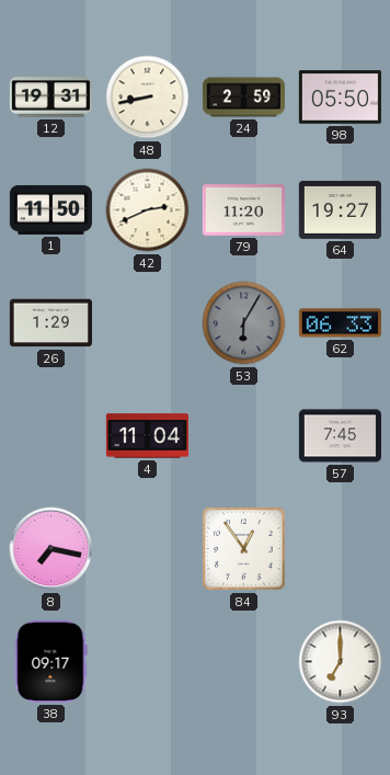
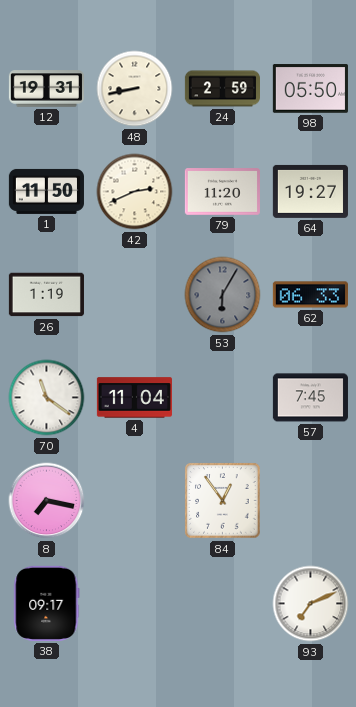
26: 1:29 -> 1:19
70: none -> 11:21
93: 7:00 -> 7:11
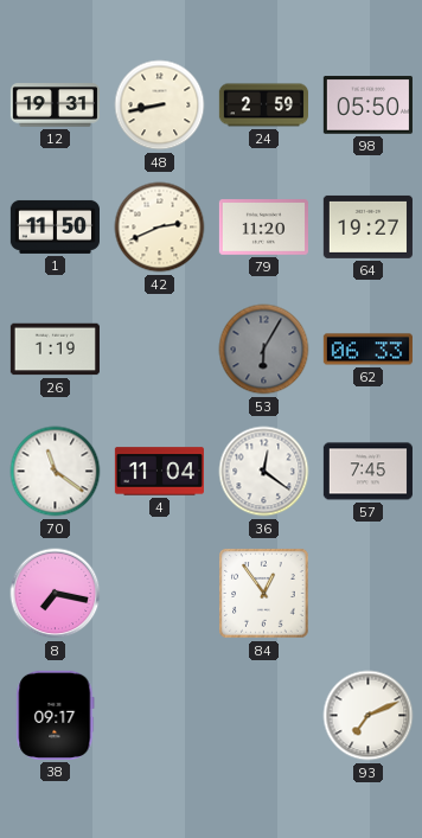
36: none -> 12:21
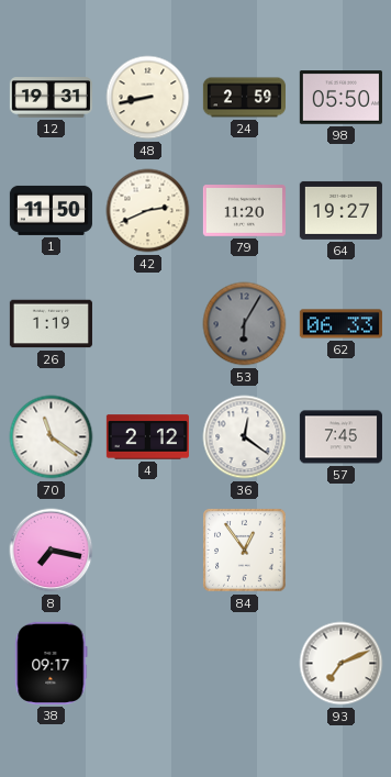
4: 11:04 -> 2:12
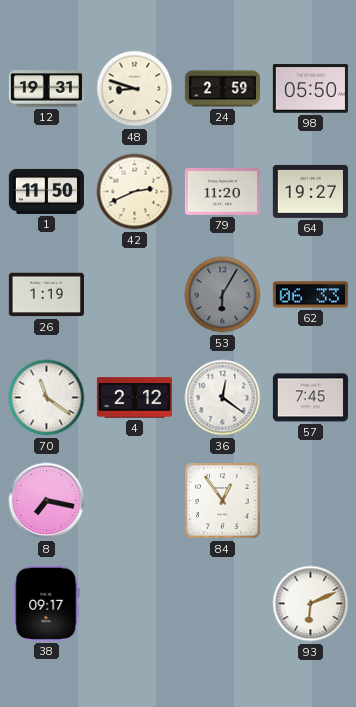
48: 8:43 -> 8:48
93: 7:11 -> 6:11
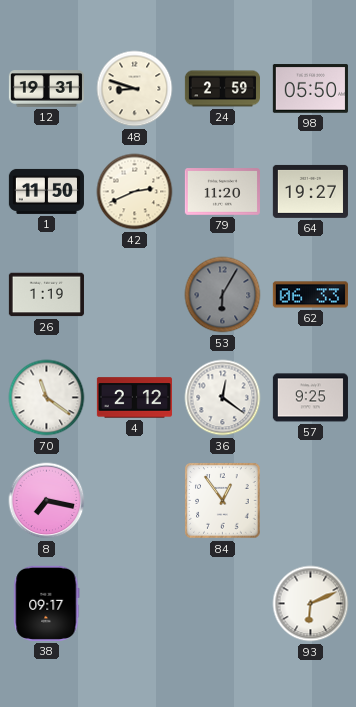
57: 7:45 -> 9:25
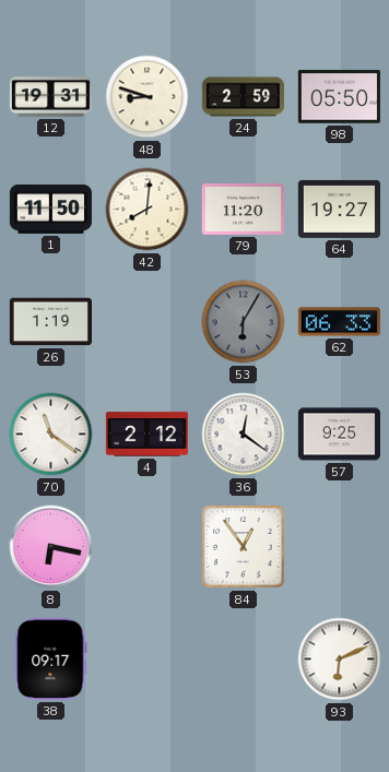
42: 2:41 -> 8:01
8: 7:17 -> 6:17
